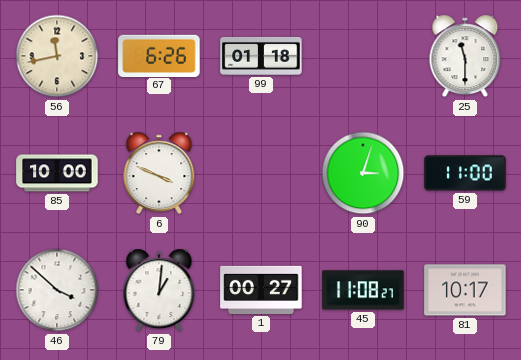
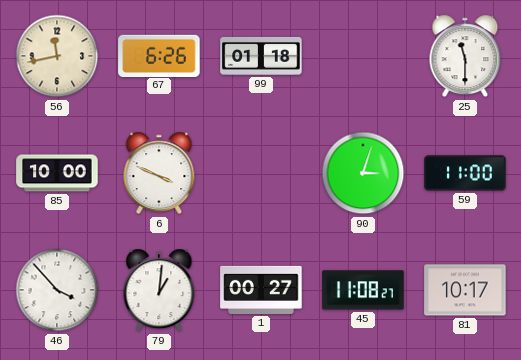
46: 3:52 -> 3:53
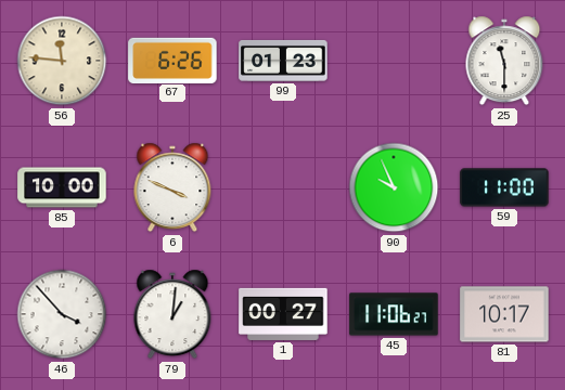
56: 11:43 -> 11:46
99: 01:18 -> 01:23
90: 3:03 -> 9:56
45: 11:08 -> 11:06
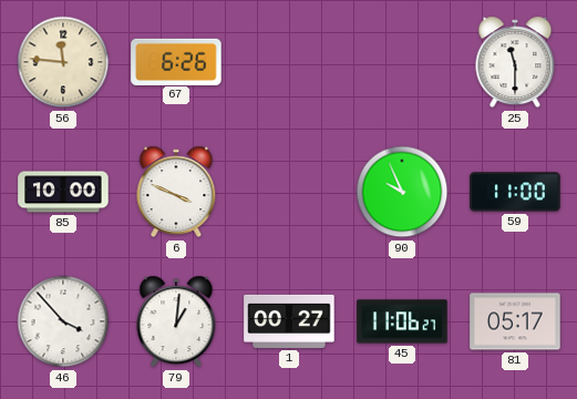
99: 01:23 -> none
81: 10:17 -> 05:17
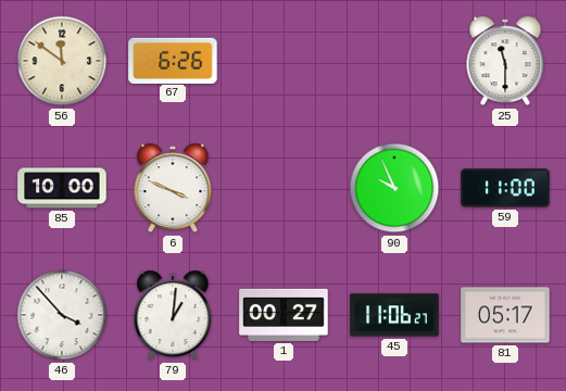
56: 11:46 -> 11:51
